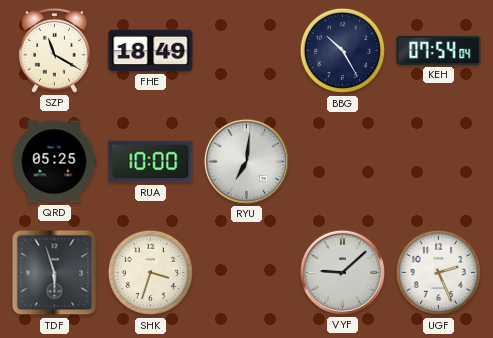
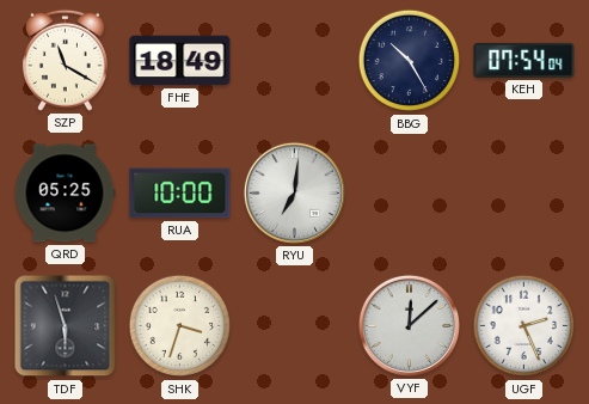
VYF: 9:08 -> 12:08
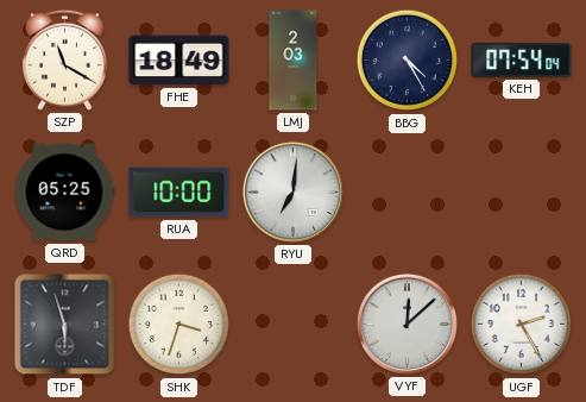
LMJ: none -> 2:03
BBG: 10:25 -> 4:25
UGF: 2:26 -> 2:25
